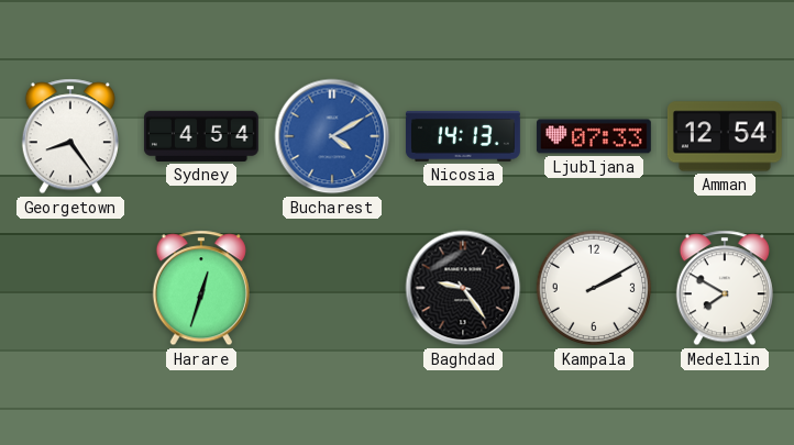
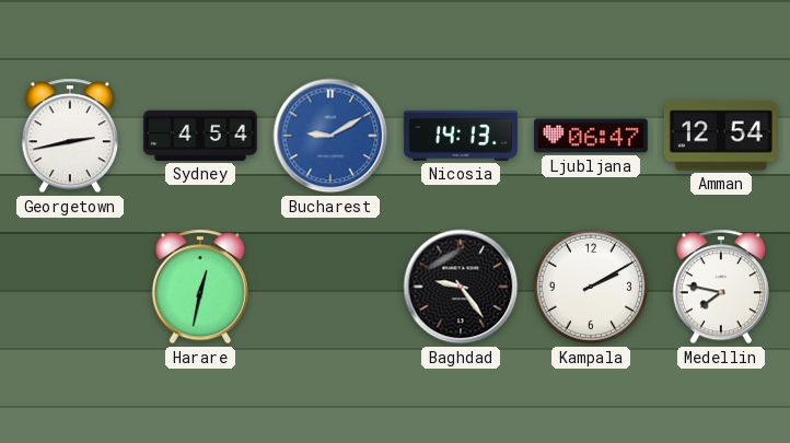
Georgetown: 8:24 -> 2:43
Bucharest: 4:10 -> 9:10
Ljubljana: 07:33 -> 06:47
Harare: 12:33 -> 12:32
Medellin: 7:50 -> 7:47
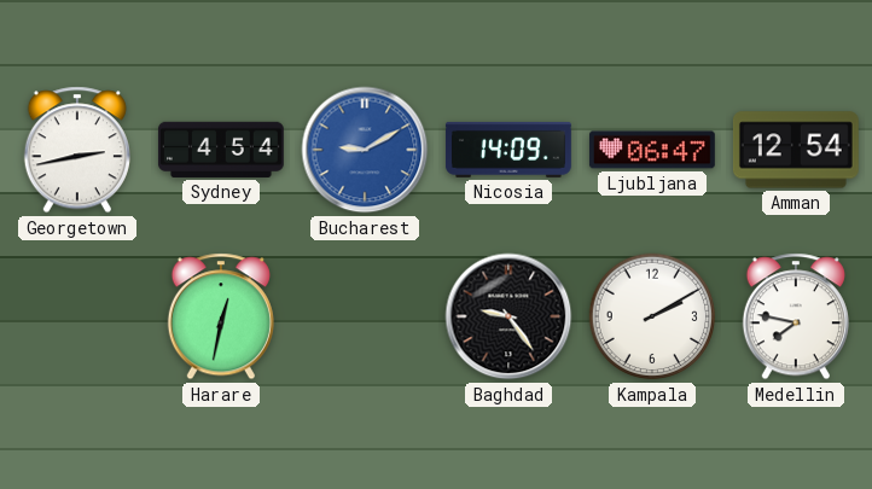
Nicosia: 14:13 -> 14:09
